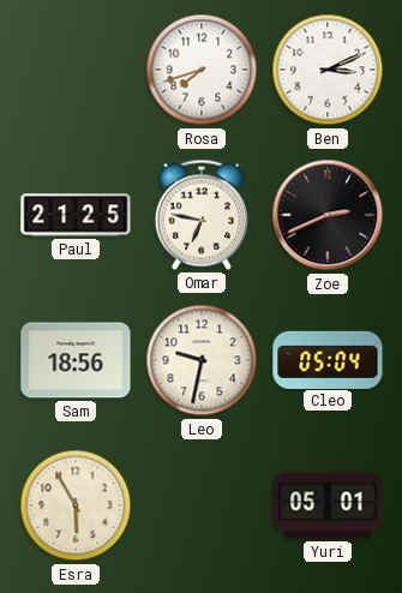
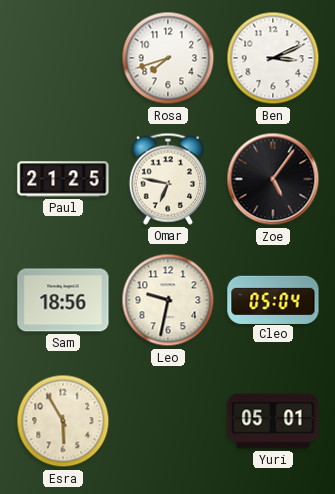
Zoe: 2:41 -> 5:06
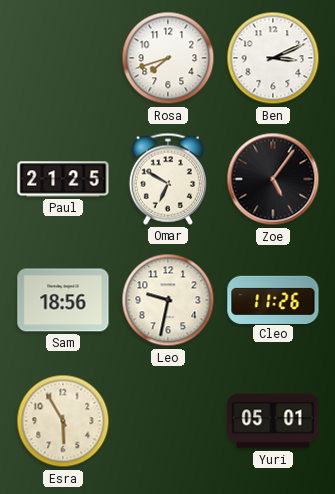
Omar: 6:47 -> 6:50
Cleo: 05:04 -> 11:26
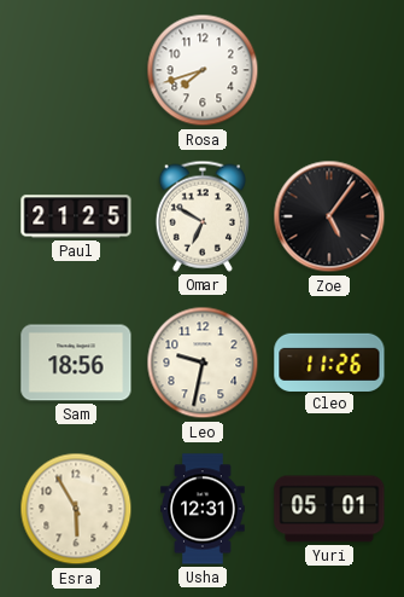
Ben: 3:11 -> none
Usha: none -> 12:31
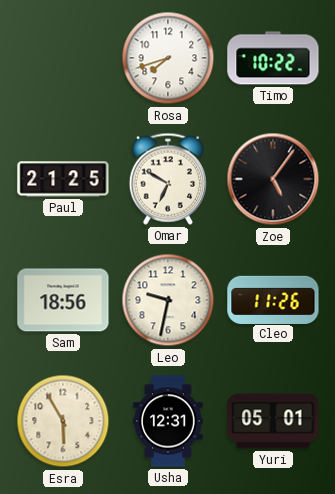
Timo: none -> 10:22
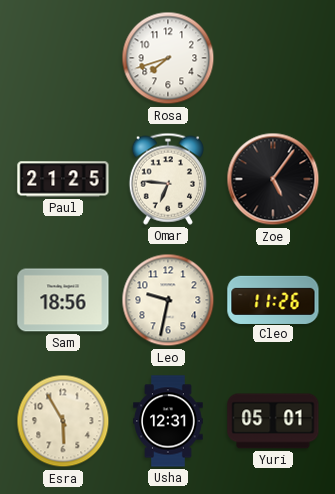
Timo: 10:22 -> none
Omar: 6:50 -> 6:46
